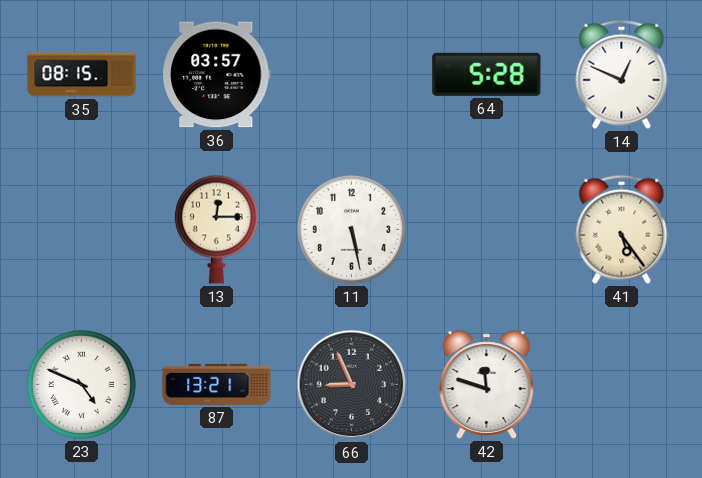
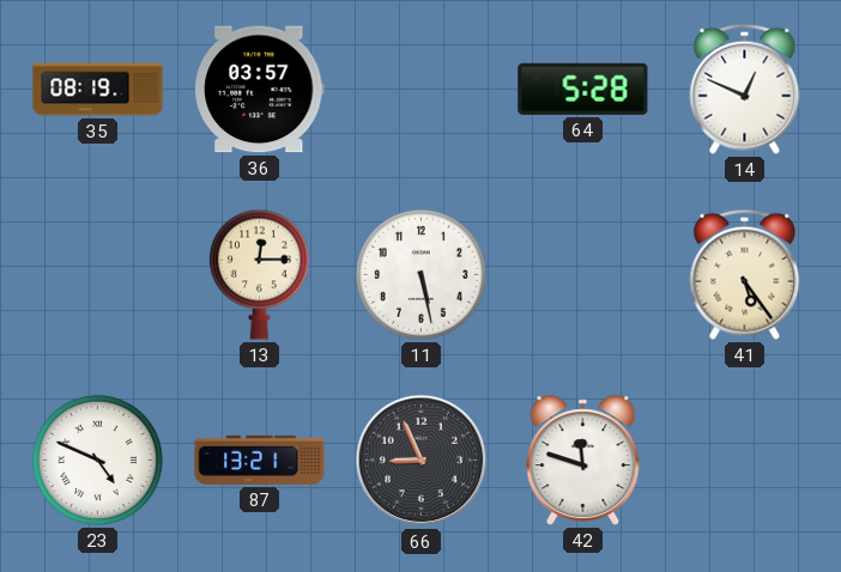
35: 08:15 -> 08:19
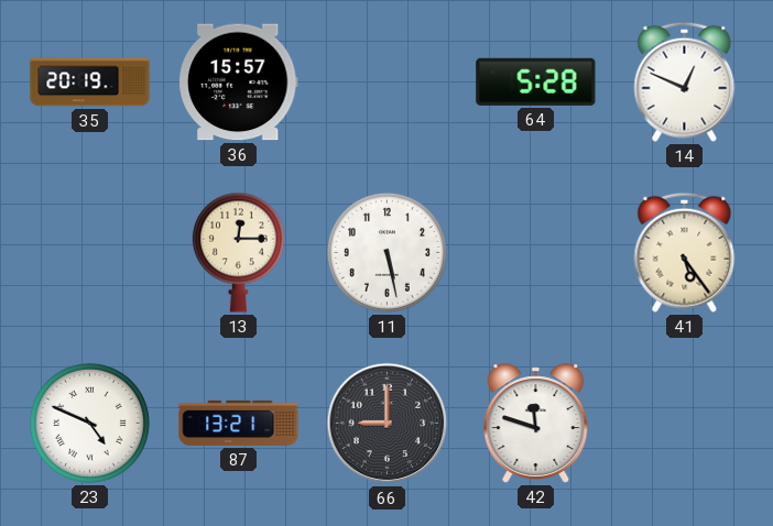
35: 08:19 -> 20:19
36: 03:57 -> 15:57
66: 8:56 -> 9:00
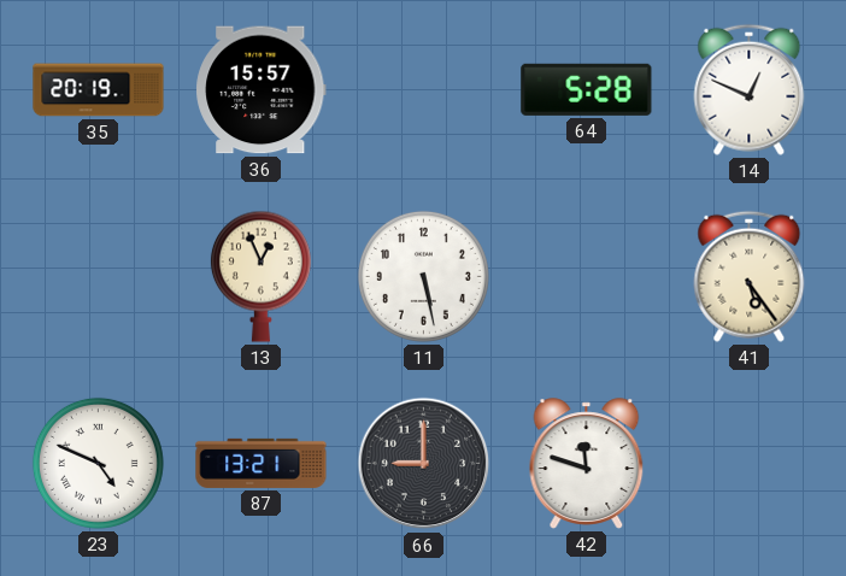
13: 12:15 -> 12:56
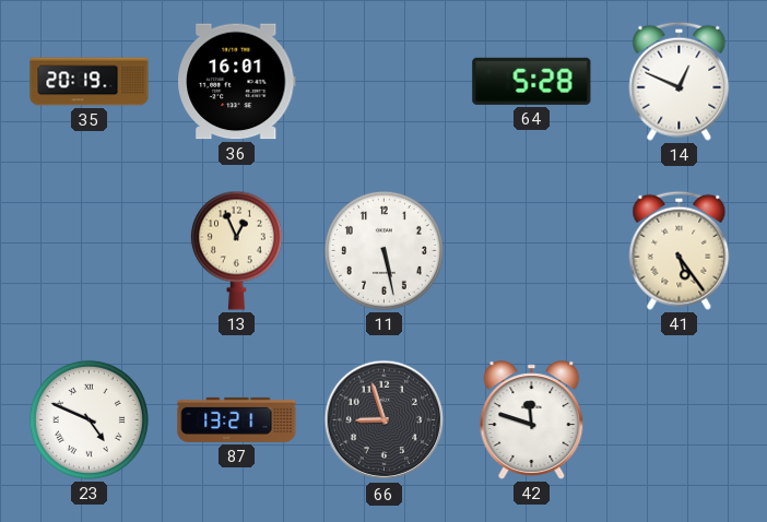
36: 15:57 -> 16:01
66: 9:00 -> 8:57
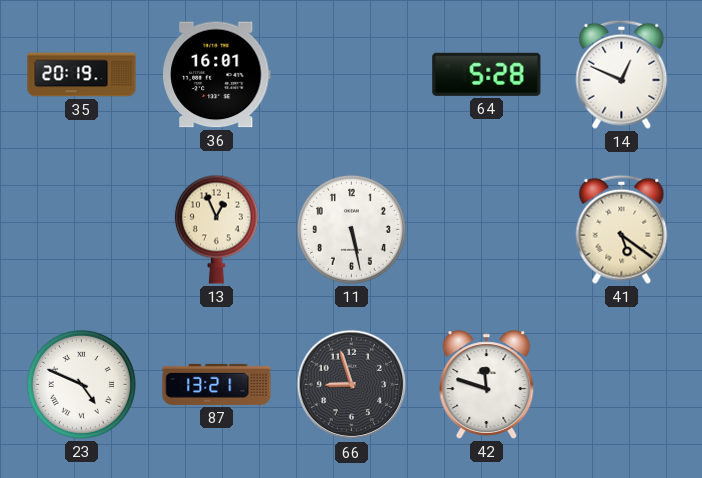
41: 5:24 -> 5:21
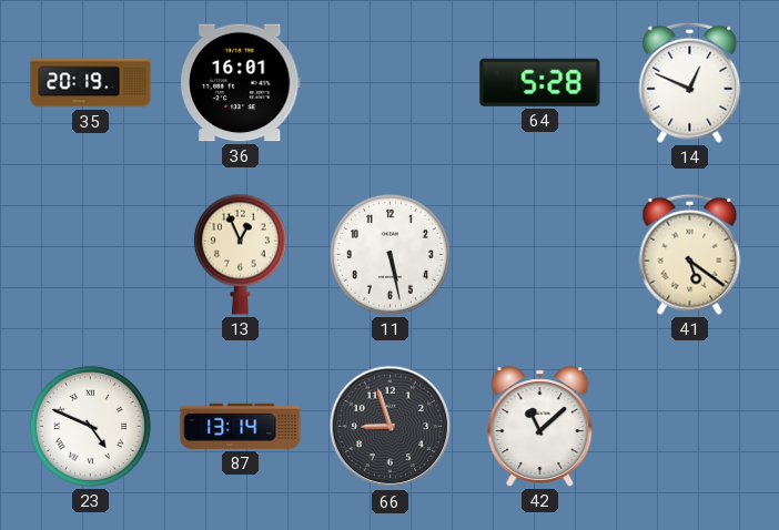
87: 13:21 -> 13:14
42: 11:48 -> 11:08
